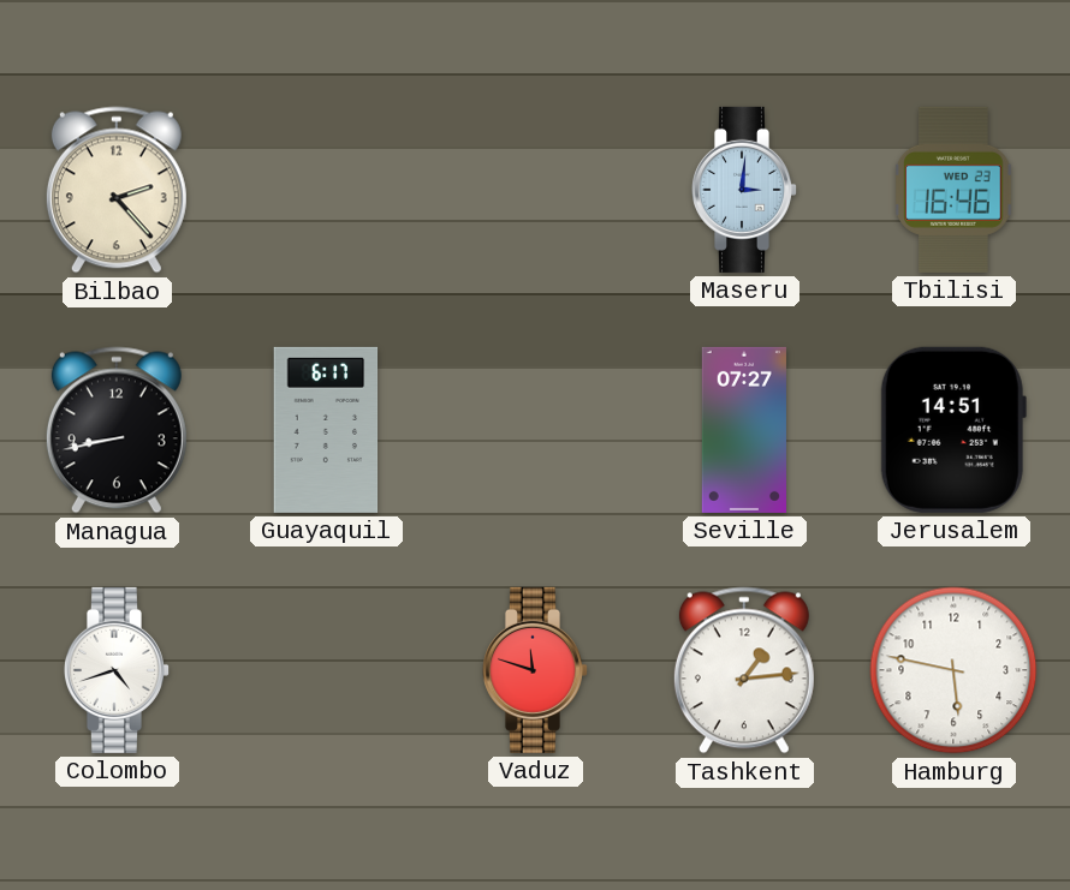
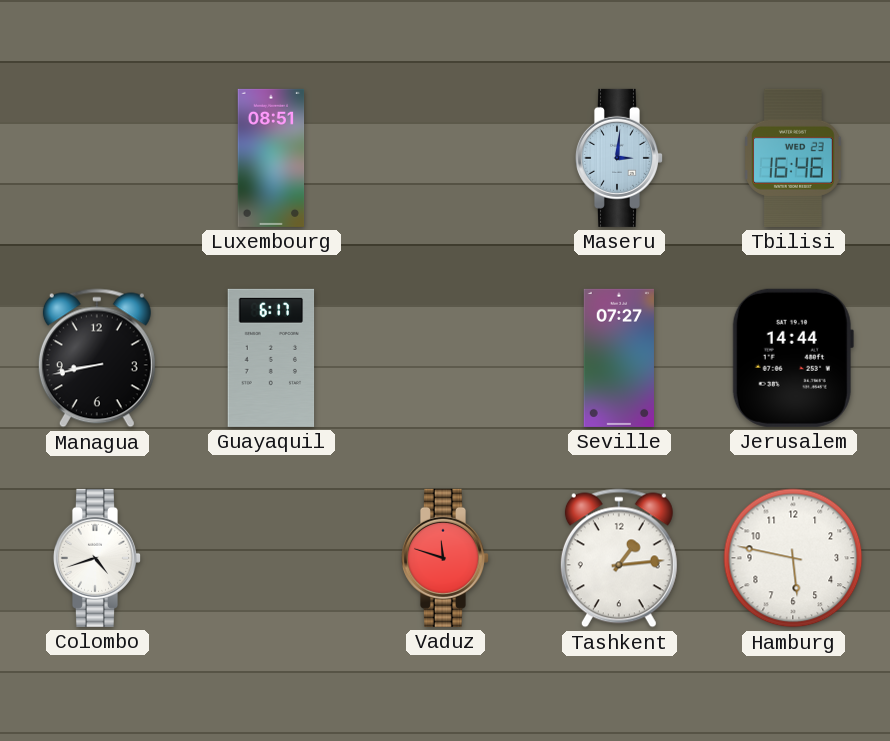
Bilbao: 2:23 -> none
Luxembourg: none -> 08:51
Jerusalem: 14:51 -> 14:44
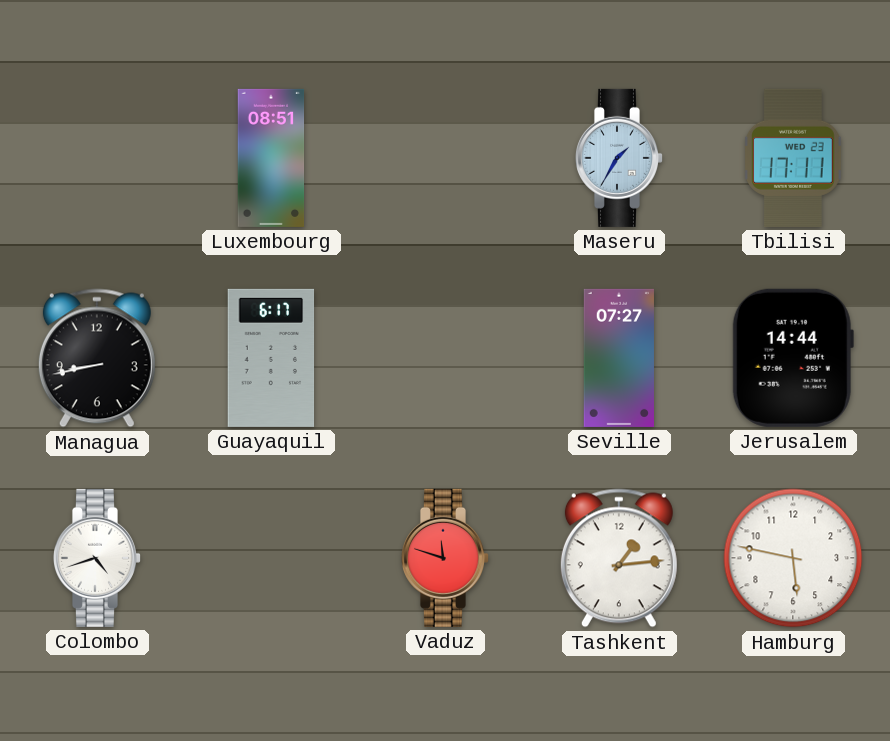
Maseru: 3:01 -> 1:35
Tbilisi: 16:46 -> 17:11
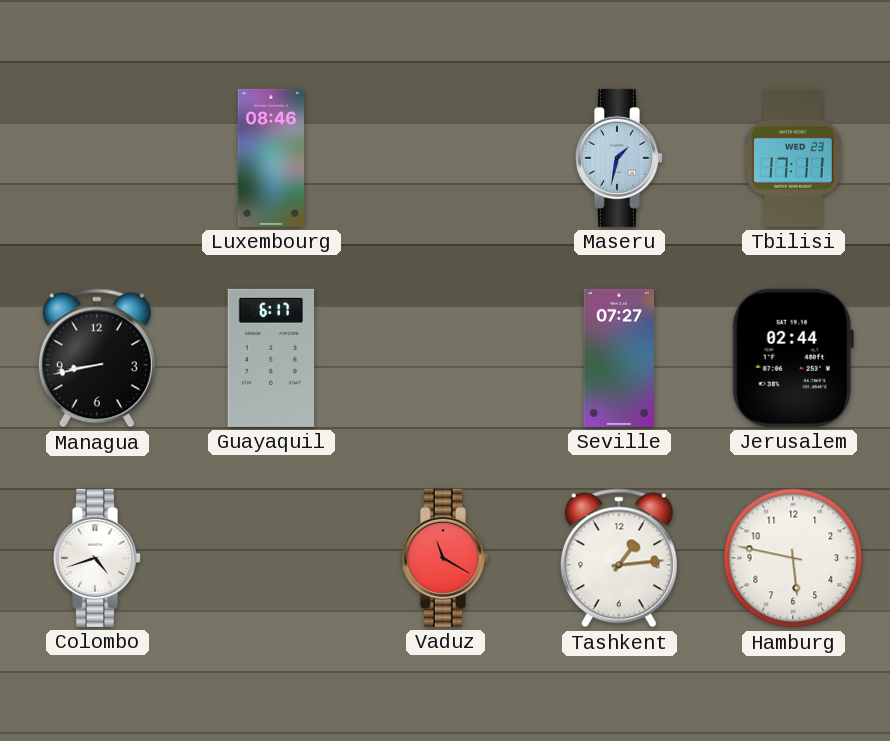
Luxembourg: 08:51 -> 08:46
Maseru: 1:35 -> 1:32
Jerusalem: 14:44 -> 02:44
Vaduz: 11:48 -> 11:20
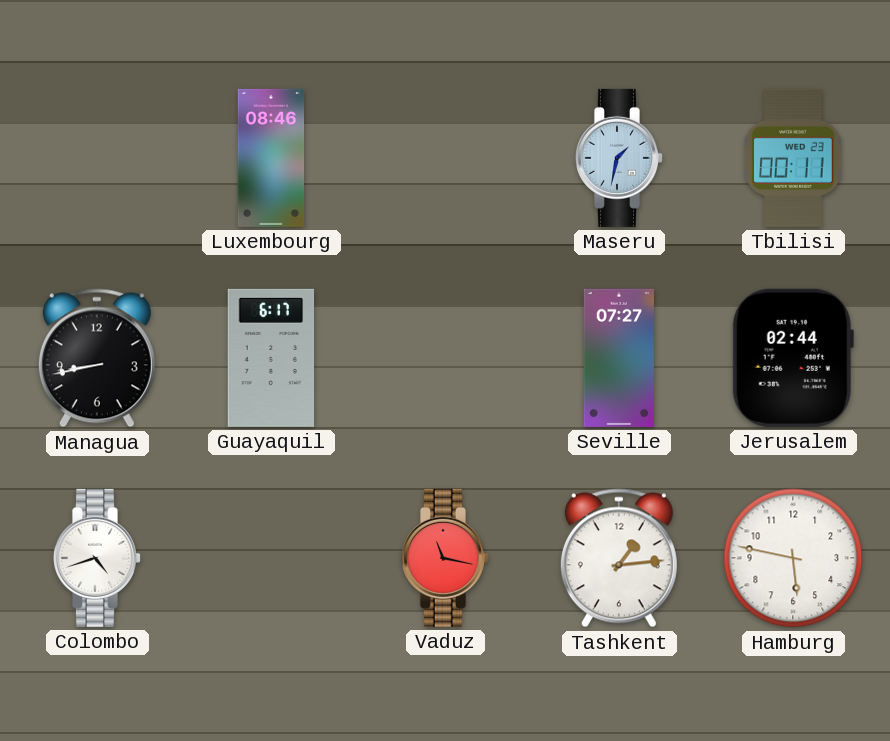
Tbilisi: 17:11 -> 00:11
Vaduz: 11:20 -> 11:17
